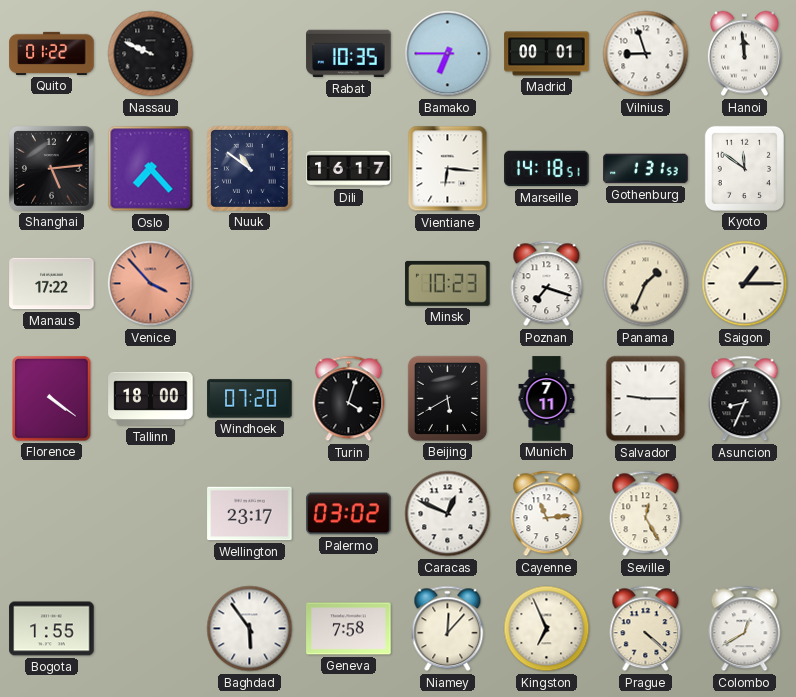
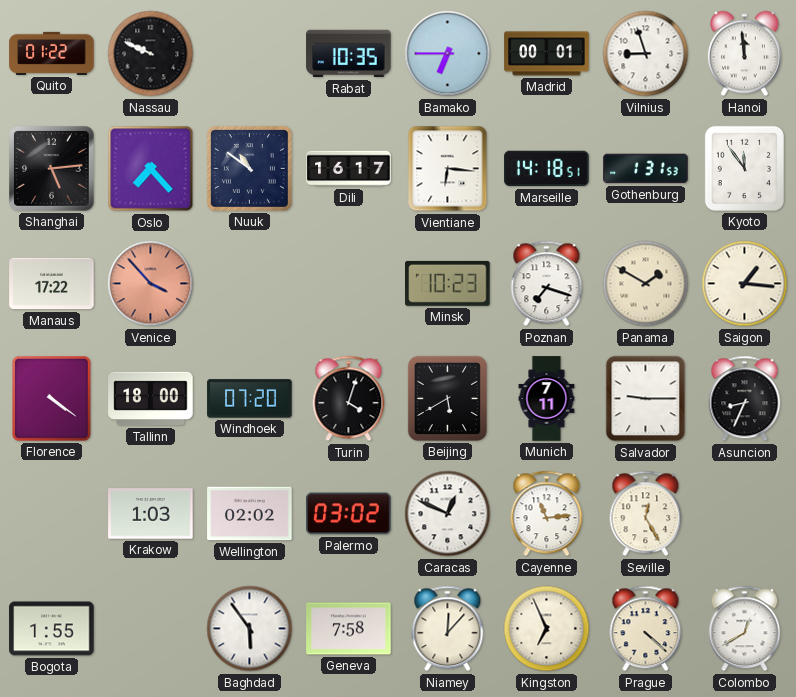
Kyoto: 11:51 -> 11:54
Panama: 1:34 -> 1:50
Saigon: 1:15 -> 1:16
Krakow: none -> 1:03
Wellington: 23:17 -> 02:02
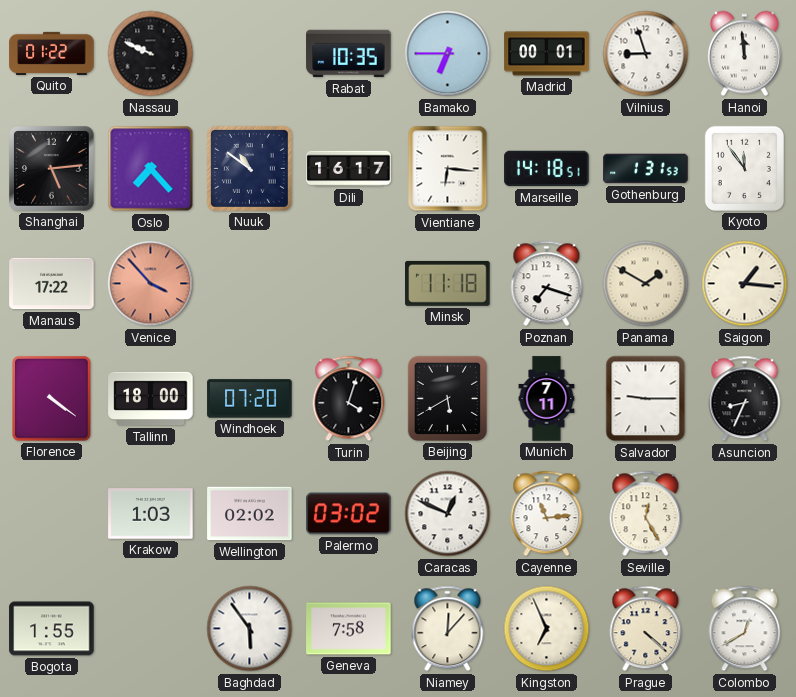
Minsk: 10:23 -> 11:18
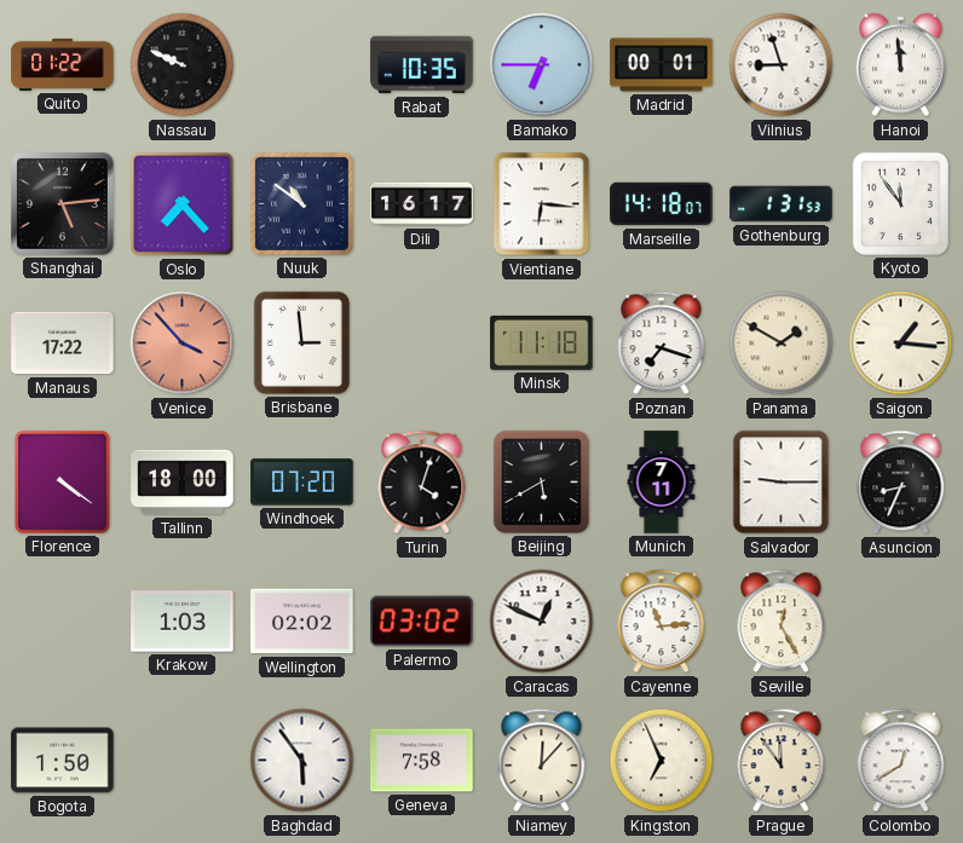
Marseille: 14:18:51 -> 14:18:07
Brisbane: none -> 2:59
Bogota: 1:55 -> 1:50
Prague: 4:22 -> 11:54
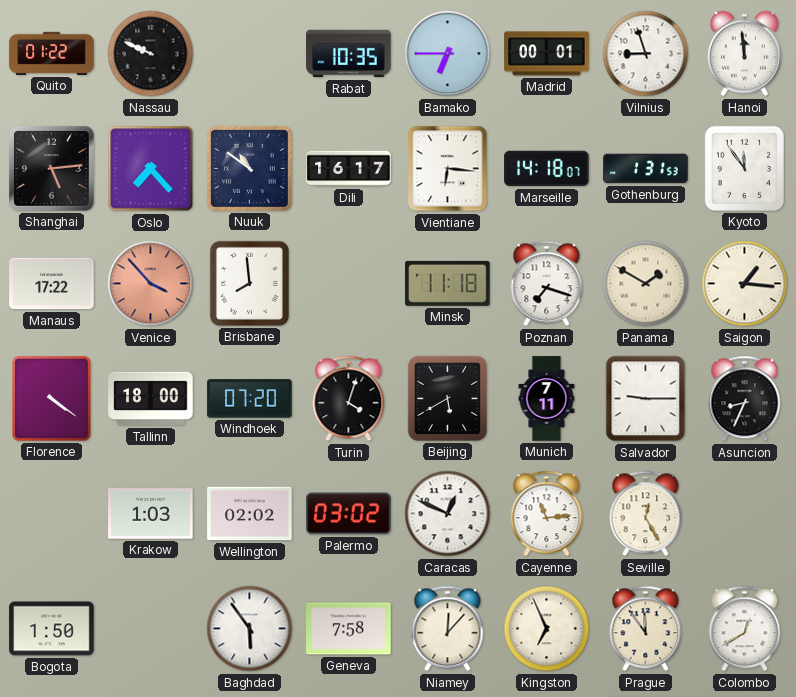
Brisbane: 2:59 -> 7:59
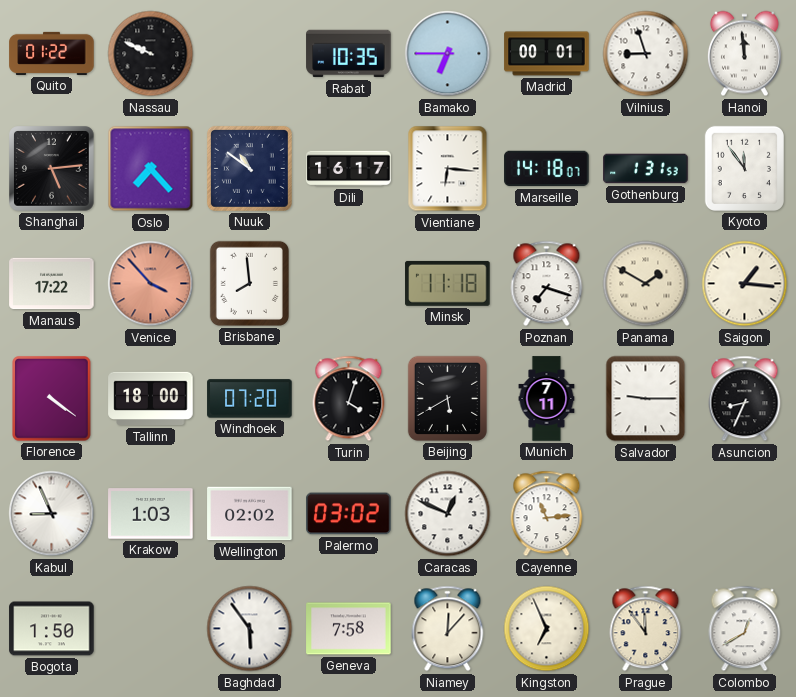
Kabul: none -> 8:56
Seville: 12:25 -> none
